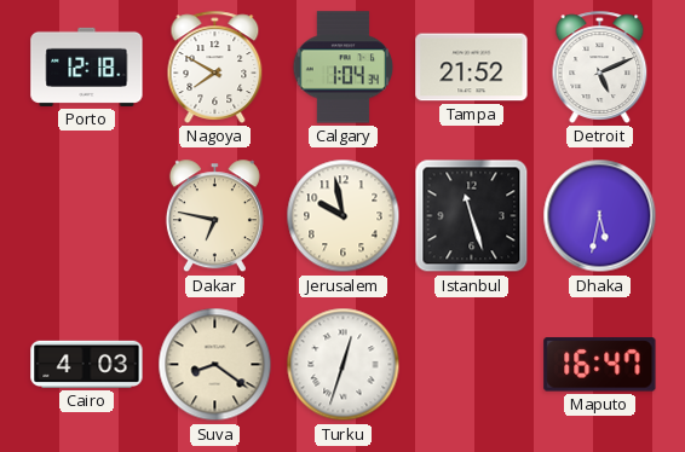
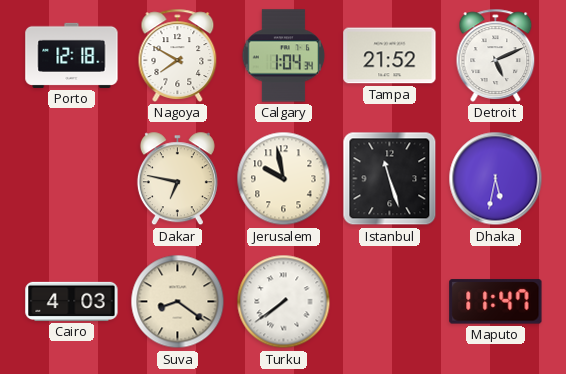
Turku: 12:33 -> 7:39
Maputo: 16:47 -> 11:47
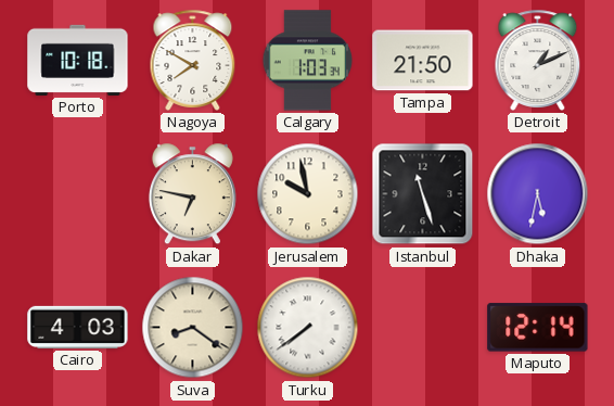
Porto: 12:18 -> 10:18
Calgary: 1:04 -> 1:03
Tampa: 21:52 -> 21:50
Detroit: 5:11 -> 1:11
Maputo: 11:47 -> 12:14
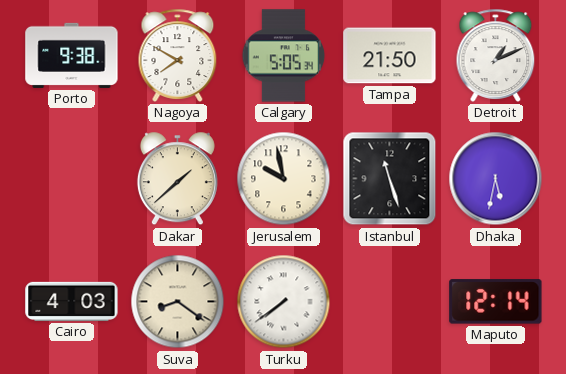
Porto: 10:18 -> 9:38
Calgary: 1:03 -> 5:05
Dakar: 6:47 -> 1:38
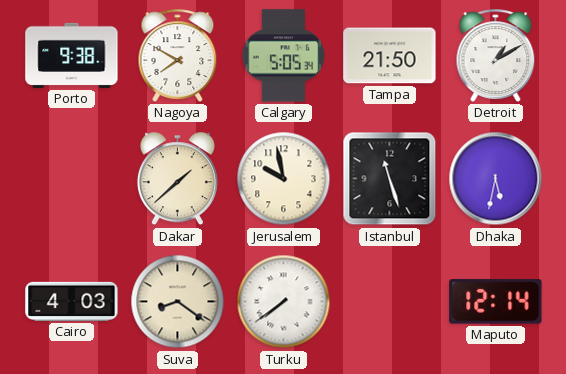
Detroit: 1:11 -> 1:10
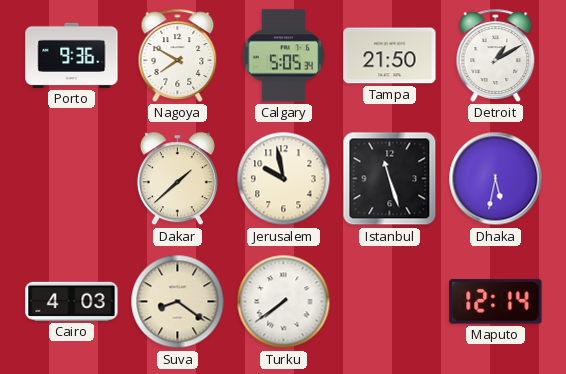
Porto: 9:38 -> 9:36
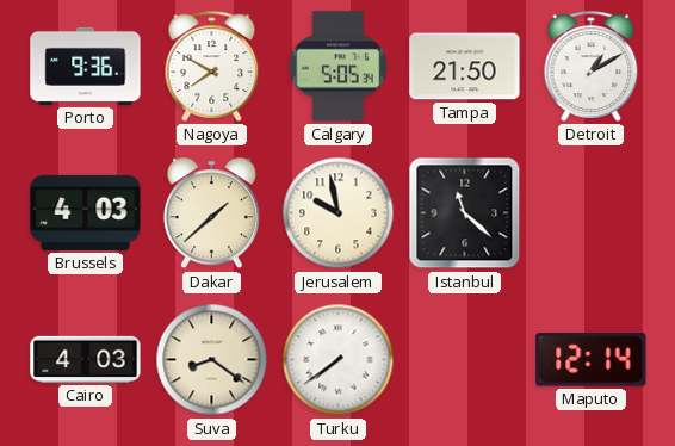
Brussels: none -> 4:03
Istanbul: 11:27 -> 11:22
Dhaka: 5:32 -> none
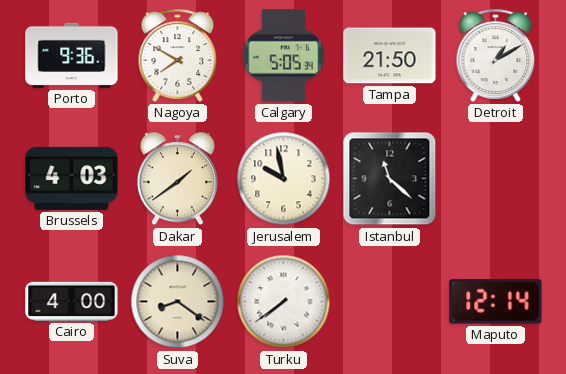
Dakar: 1:38 -> 1:39
Cairo: 4:03 -> 4:00
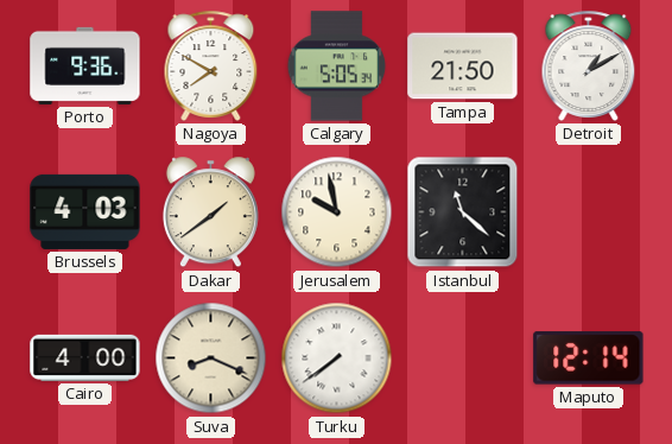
Suva: 8:21 -> 8:19
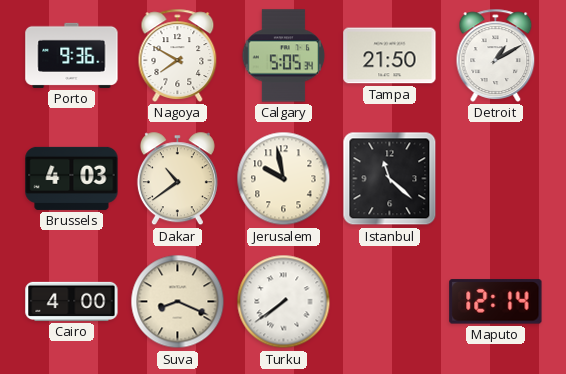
Dakar: 1:39 -> 10:39
